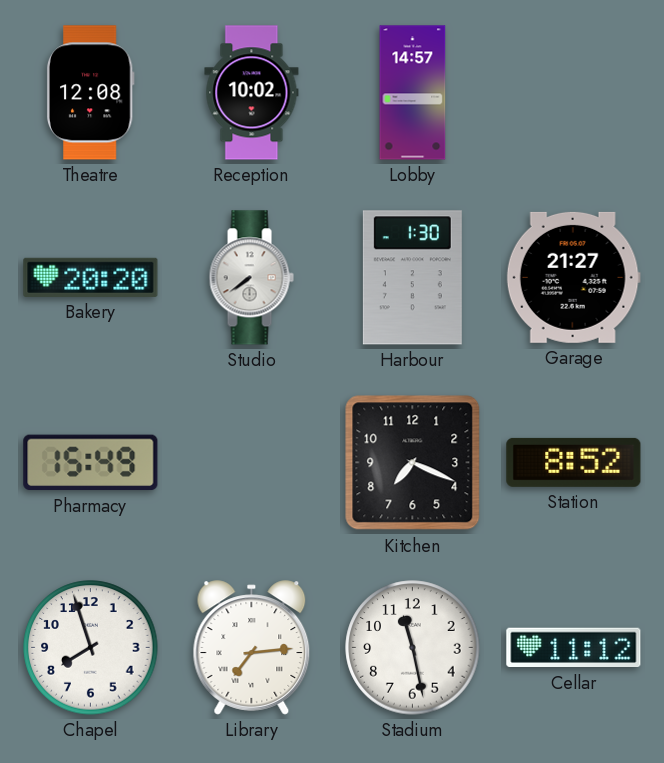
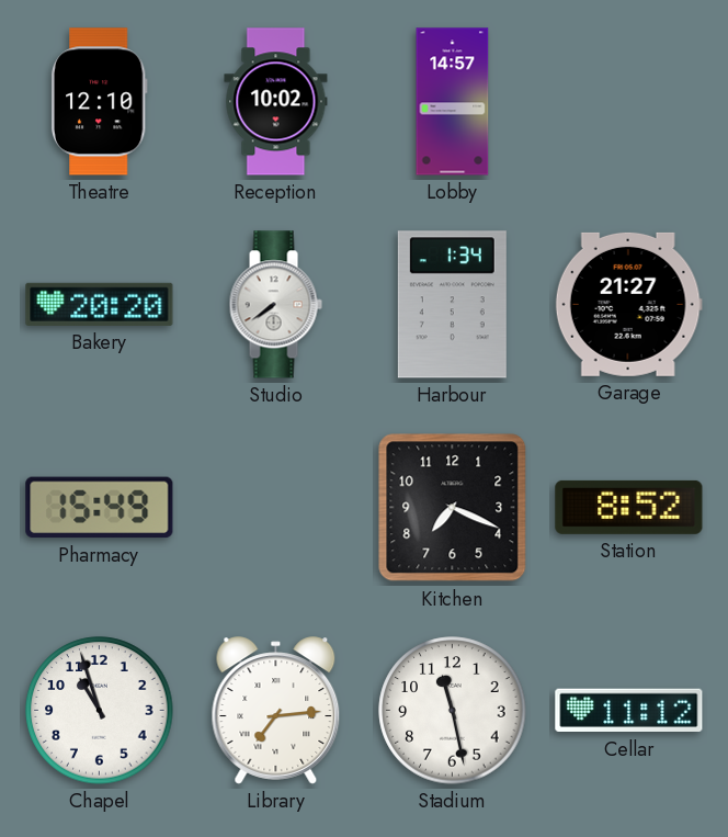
Theatre: 12:08 -> 12:10
Harbour: 1:30 -> 1:34
Chapel: 7:57 -> 10:57
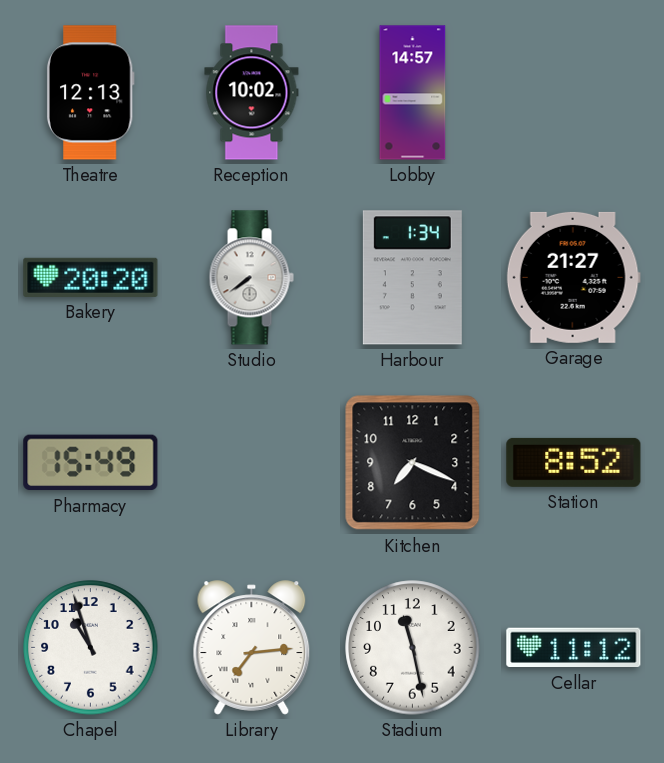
Theatre: 12:10 -> 12:13
